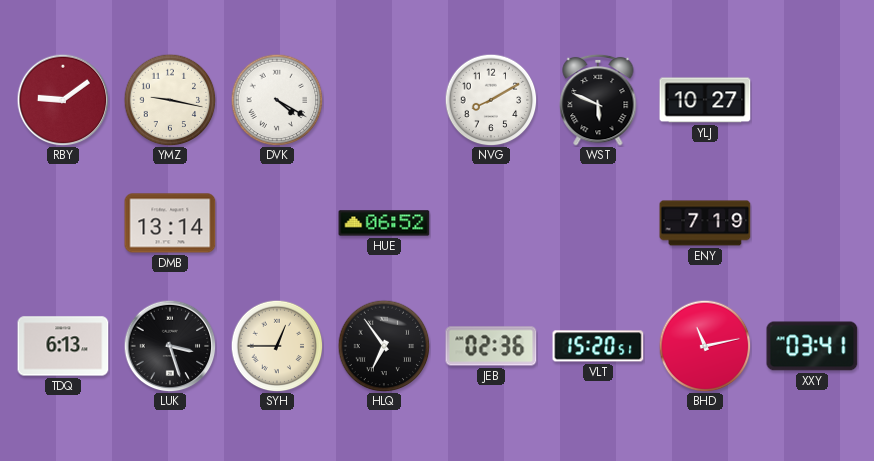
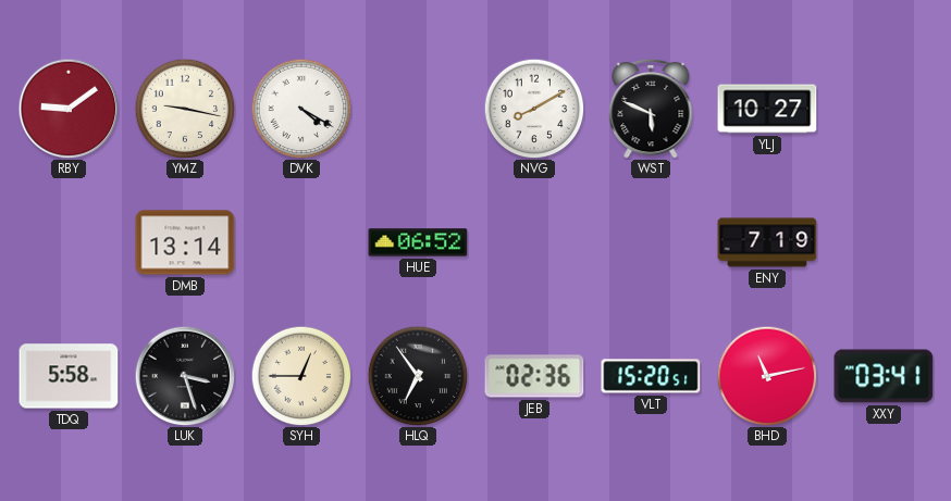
TDQ: 6:13 -> 5:58
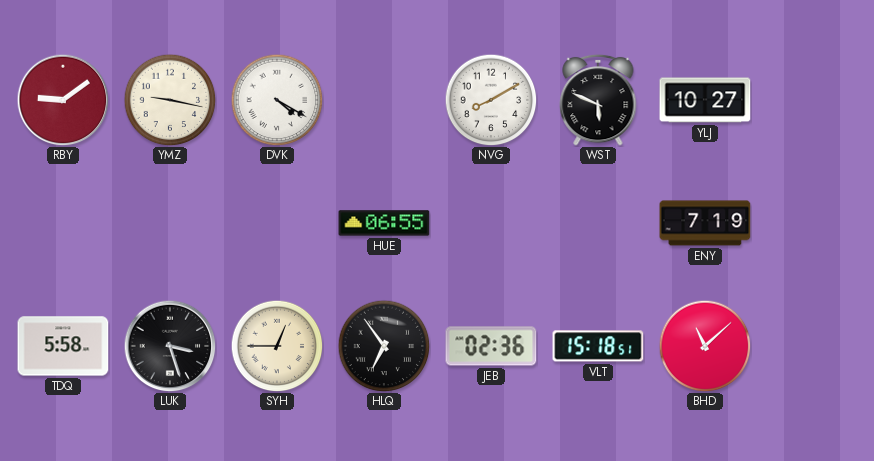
DMB: 13:14 -> none
HUE: 06:52 -> 06:55
VLT: 15:20 -> 15:18
BHD: 11:13 -> 11:08
XXY: 03:41 -> none
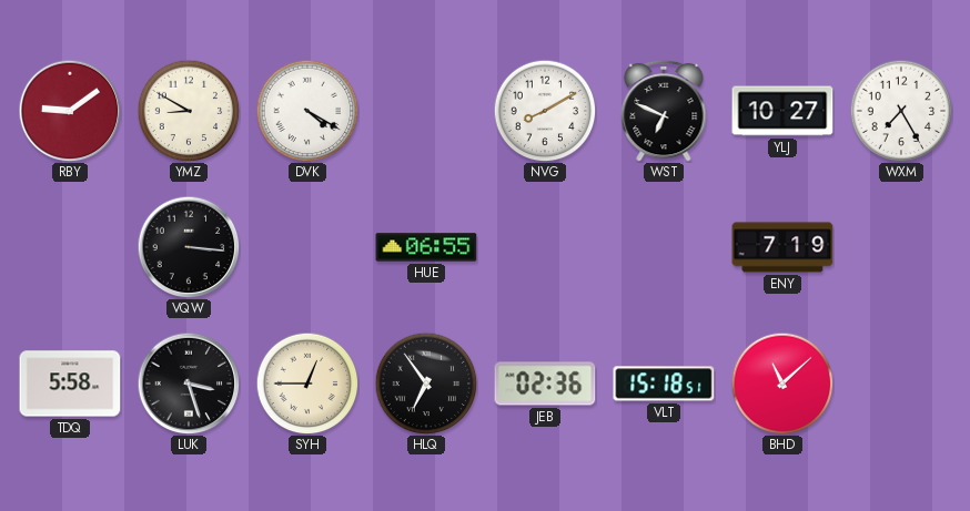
YMZ: 9:17 -> 8:50
WST: 5:49 -> 6:49
WXM: none -> 7:25
VQW: none -> 3:16
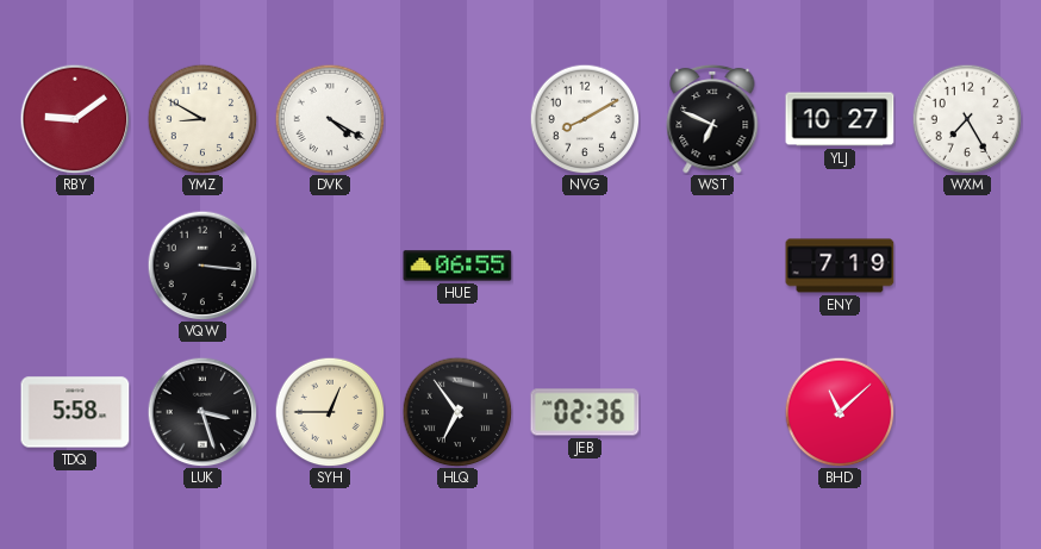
VLT: 15:18 -> none
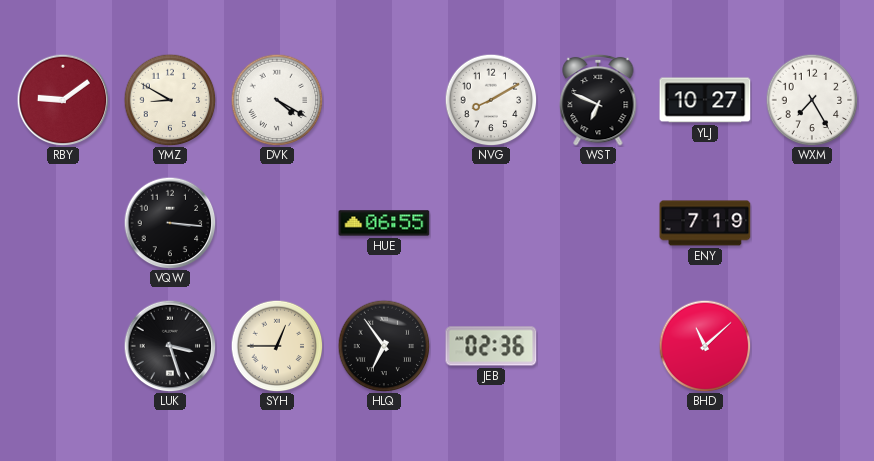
TDQ: 5:58 -> none
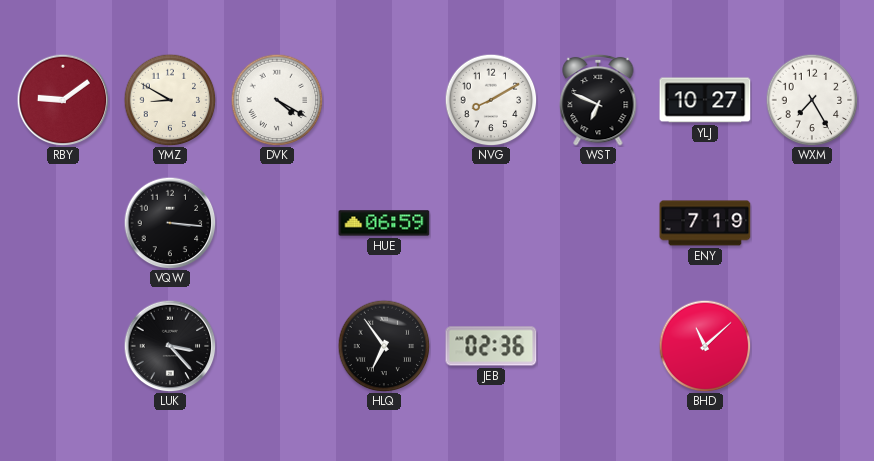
HUE: 06:55 -> 06:59
LUK: 3:27 -> 3:23
SYH: 12:45 -> none
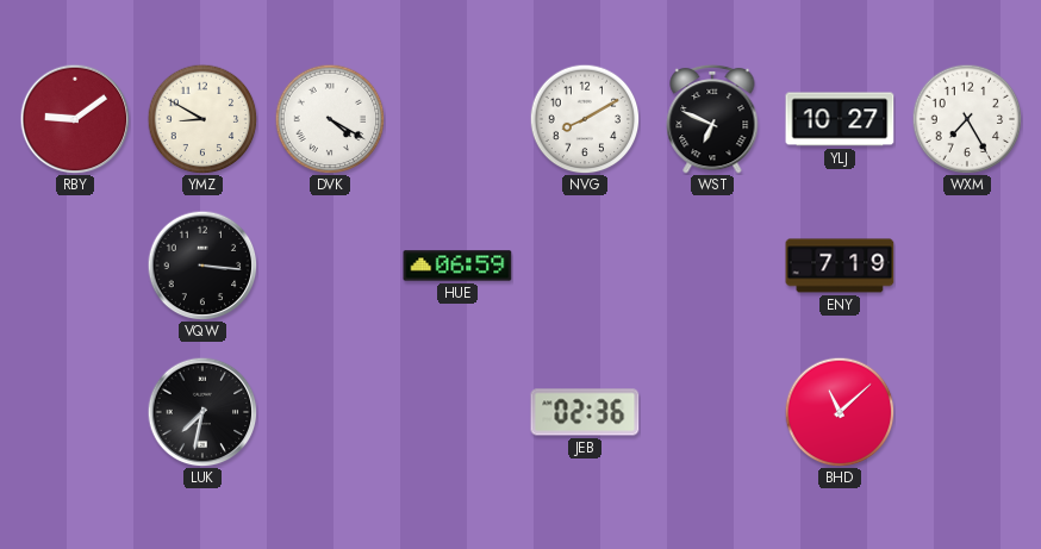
LUK: 3:23 -> 7:32
HLQ: 6:54 -> none
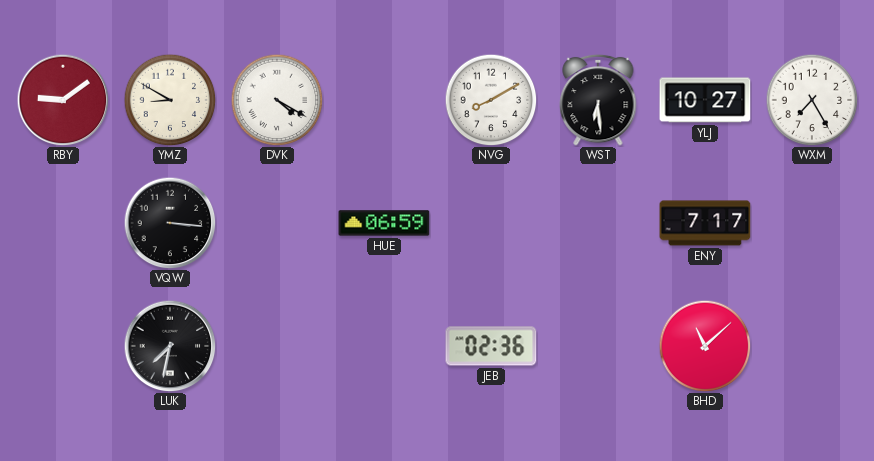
WST: 6:49 -> 6:29
ENY: 7:19 -> 7:17
